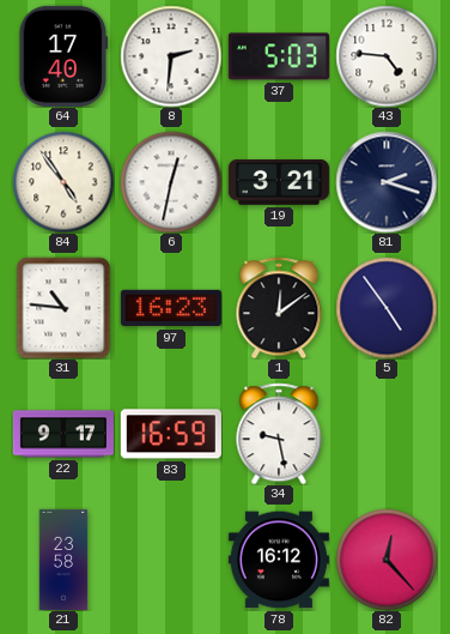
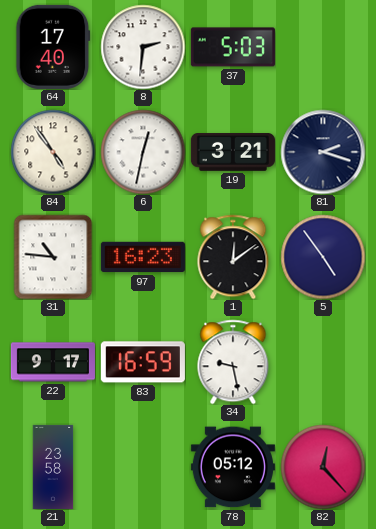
43: 4:46 -> none
78: 16:12 -> 05:12
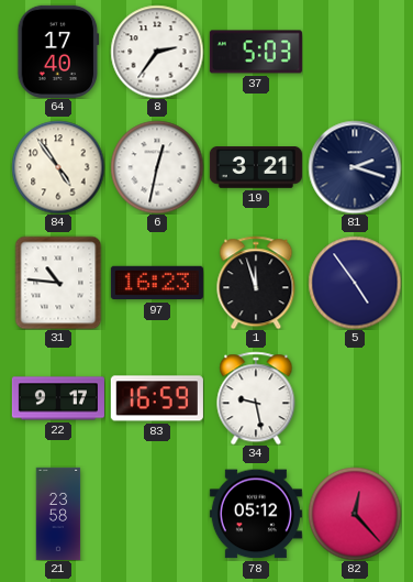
8: 2:31 -> 2:36
1: 12:09 -> 11:57
